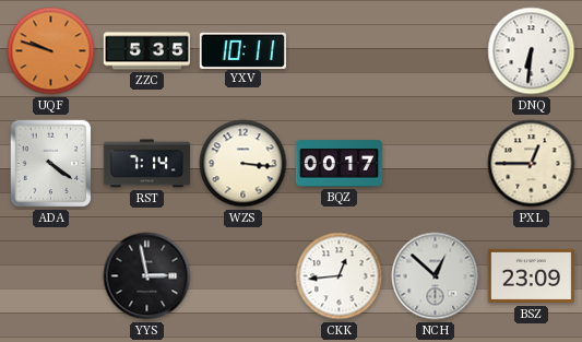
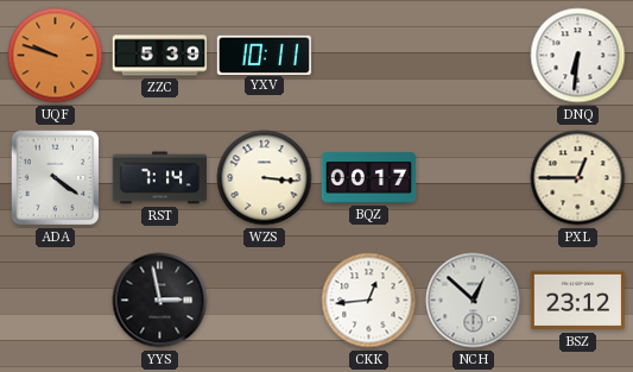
ZZC: 5:35 -> 5:39
BSZ: 23:09 -> 23:12
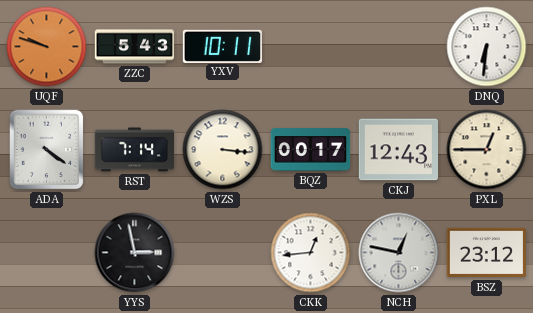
ZZC: 5:39 -> 5:43
CKJ: none -> 12:43
NCH: 12:52 -> 12:47
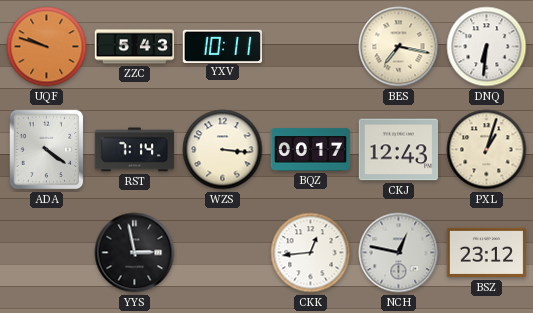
BES: none -> 7:17
PXL: 12:45 -> 1:03
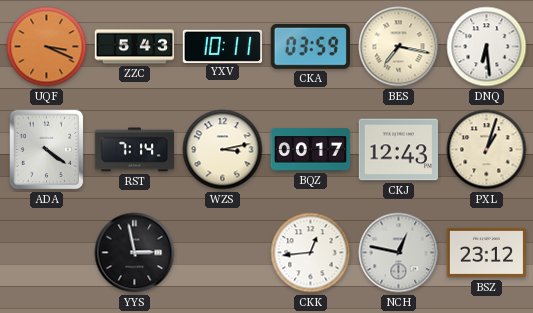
UQF: 9:48 -> 3:19
CKA: none -> 03:59
DNQ: 6:31 -> 6:29
WZS: 3:16 -> 3:13
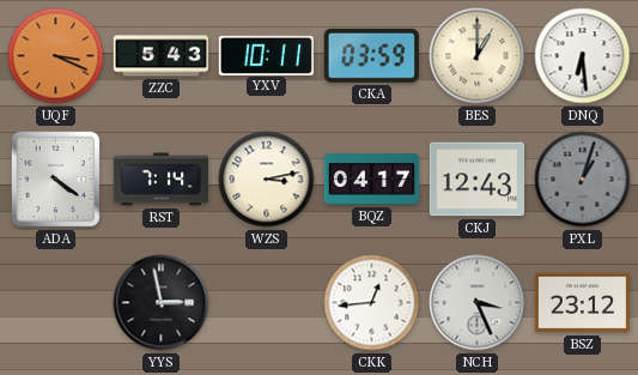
BES: 7:17 -> 1:00
BQZ: 00:17 -> 04:17
PXL dial: cream -> grey
NCH: 12:47 -> 3:26
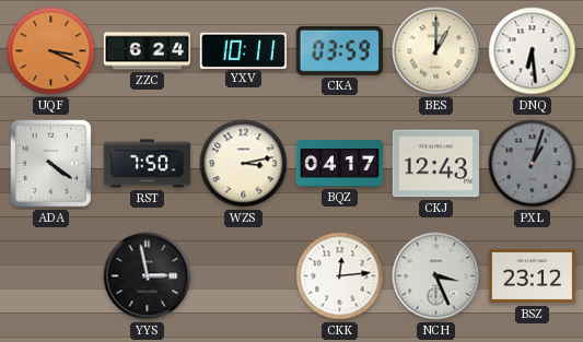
ZZC: 5:43 -> 6:24
RST: 7:14 -> 7:50
CKK: 12:44 -> 12:14
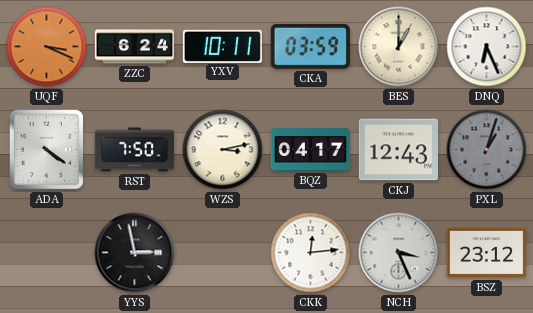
DNQ: 6:29 -> 6:26
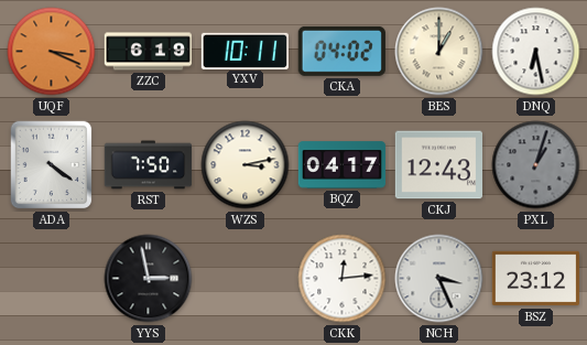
ZZC: 6:24 -> 6:19
CKA: 03:59 -> 04:02
DNQ: 6:26 -> 6:28
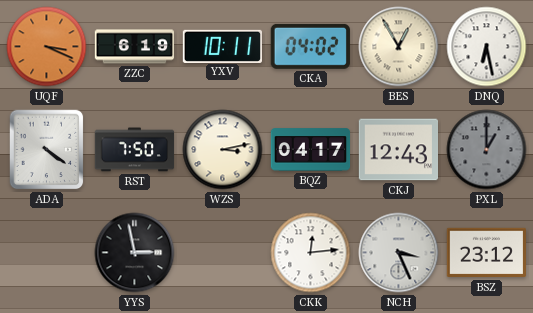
BES: 1:00 -> 12:55
PXL: 1:03 -> 1:00
